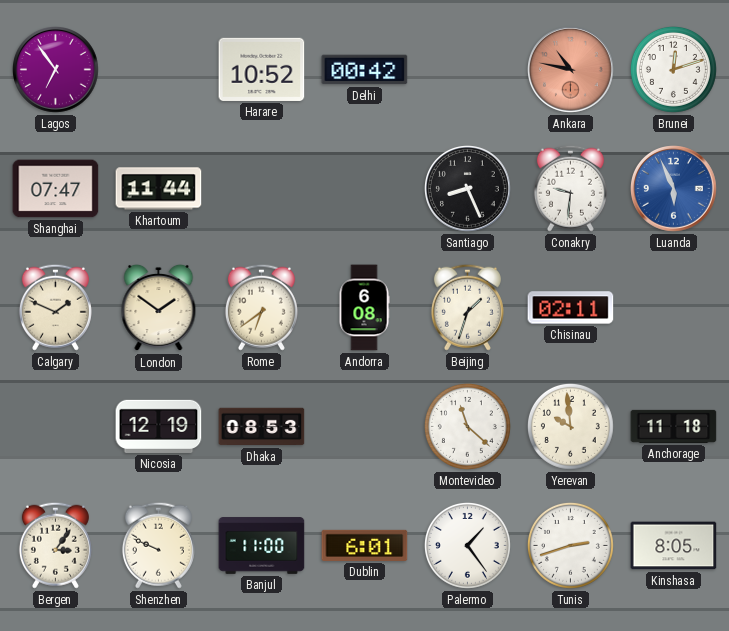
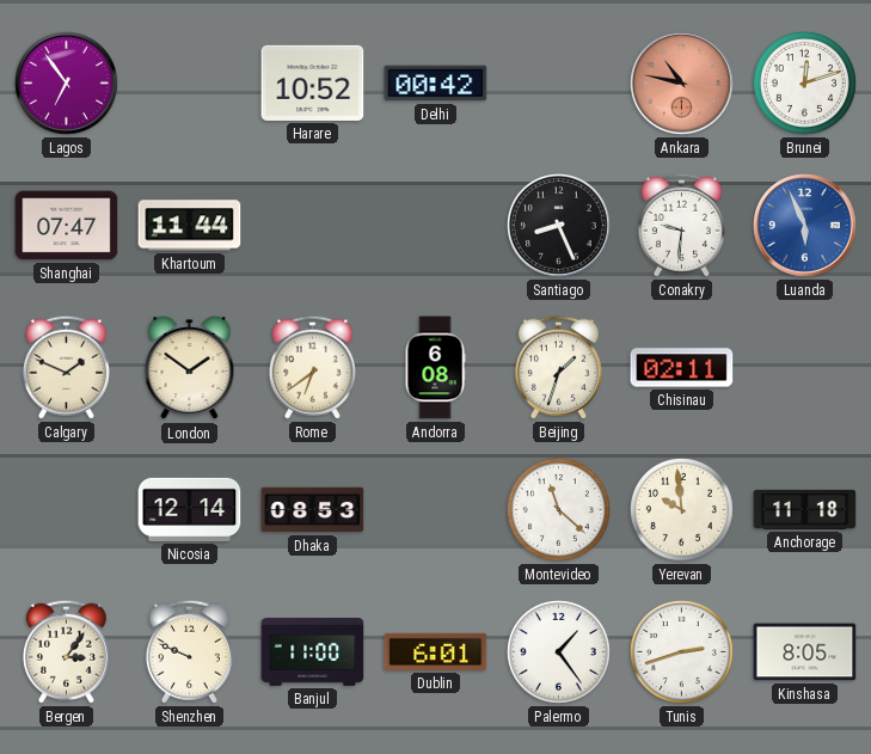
Nicosia: 12:19 -> 12:14
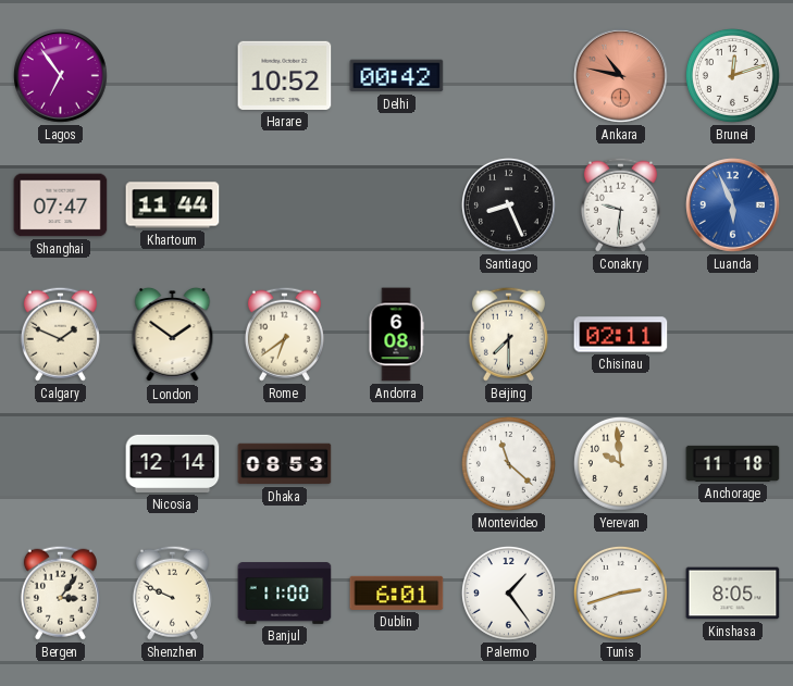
Beijing: 1:33 -> 7:30
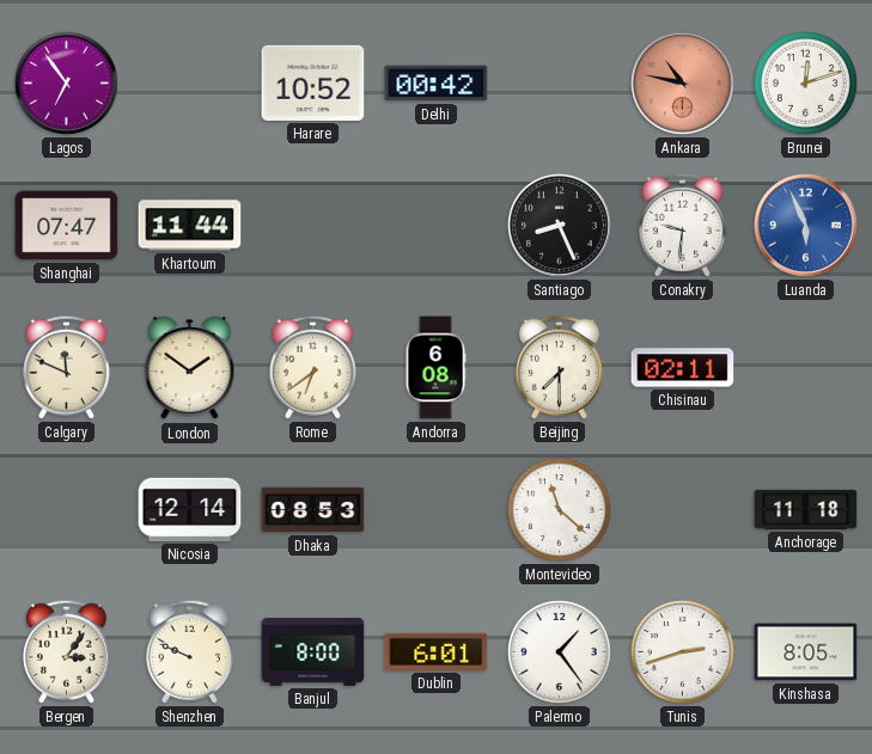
Calgary: 1:49 -> 11:49
Yerevan: 9:59 -> none
Banjul: 11:00 -> 8:00
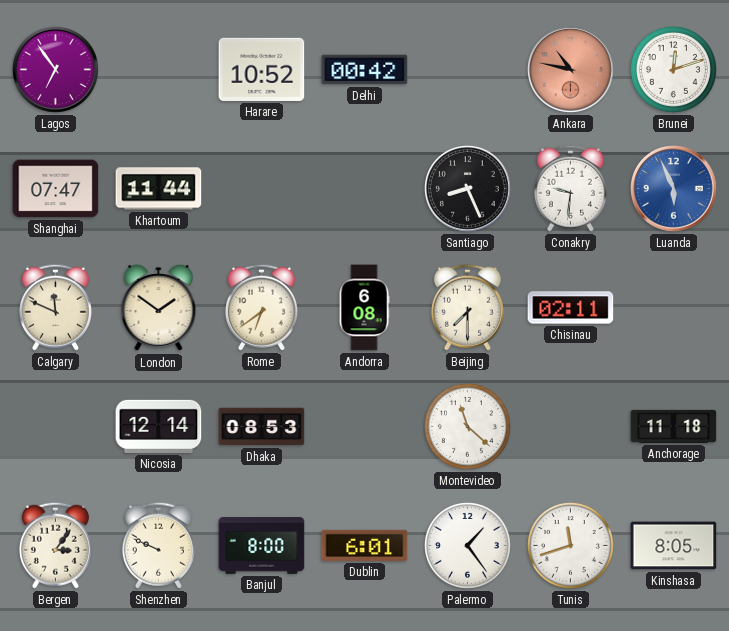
Tunis: 2:42 -> 11:42
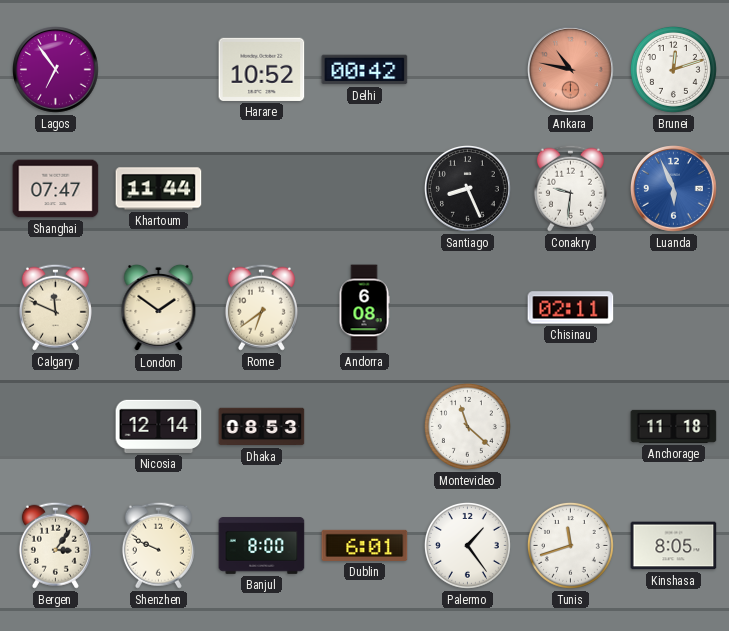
Beijing: 7:30 -> none
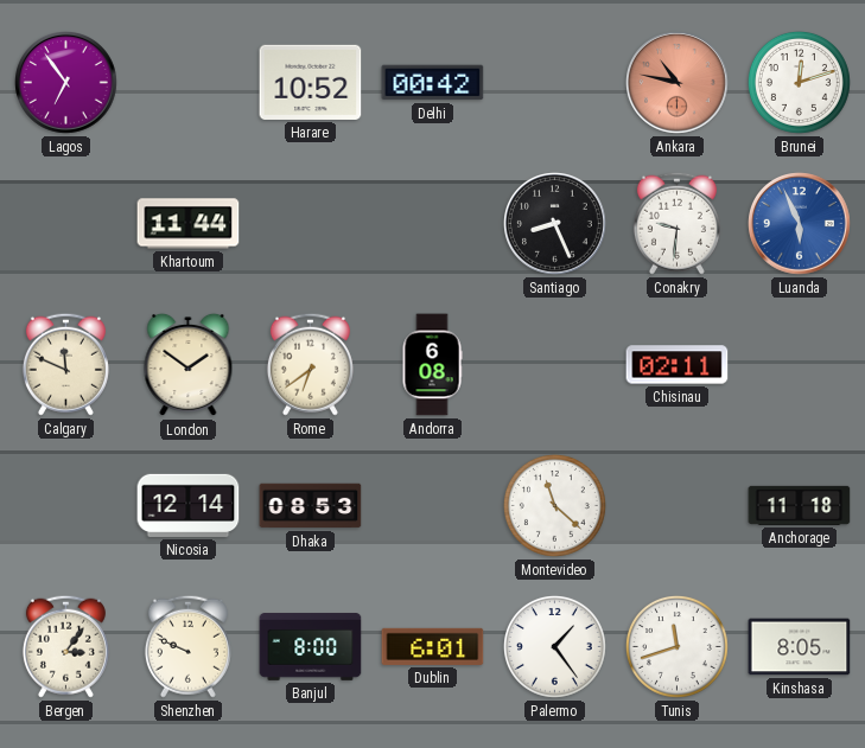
Shanghai: 07:47 -> none
